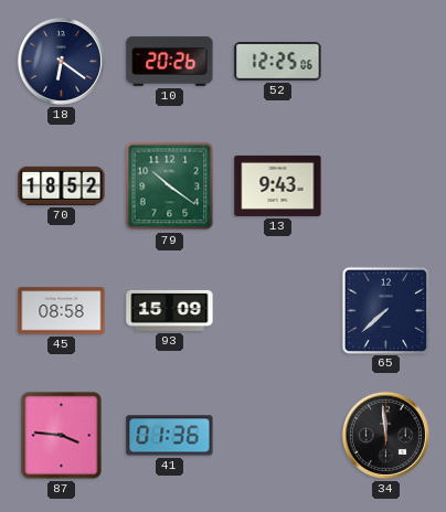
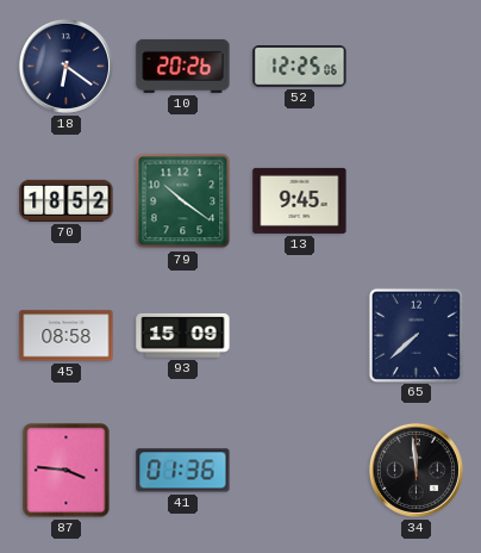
13: 9:43 -> 9:45
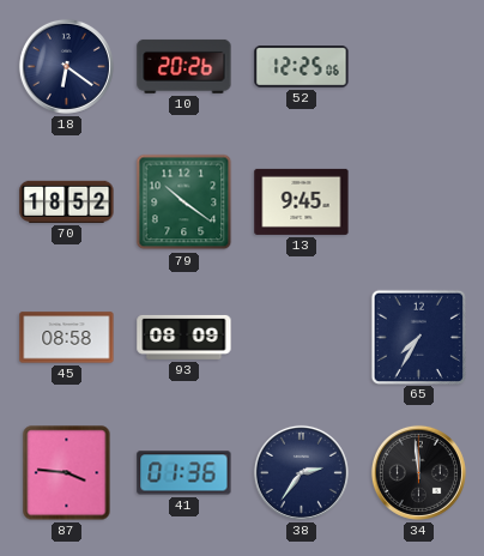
93: 15:09 -> 08:09
65: 7:38 -> 7:35
38: none -> 2:36
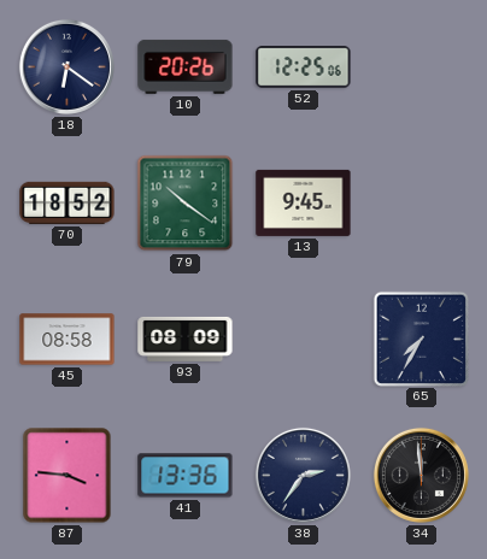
41: 01:36 -> 13:36
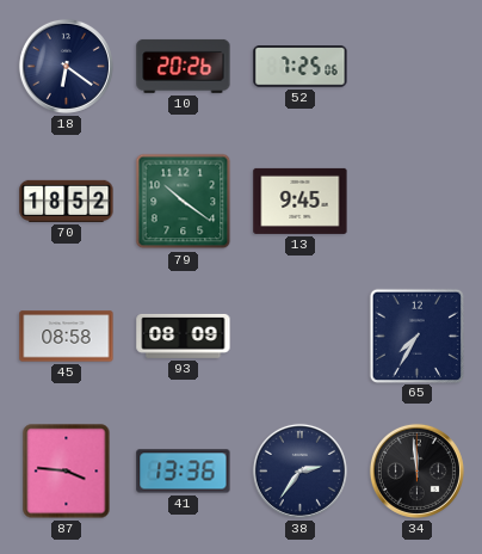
52: 12:25 -> 7:25
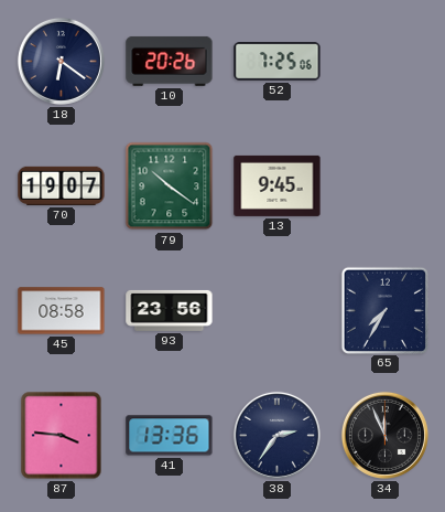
70: 18:52 -> 19:07
93: 08:09 -> 23:56
34: 11:59 -> 11:56
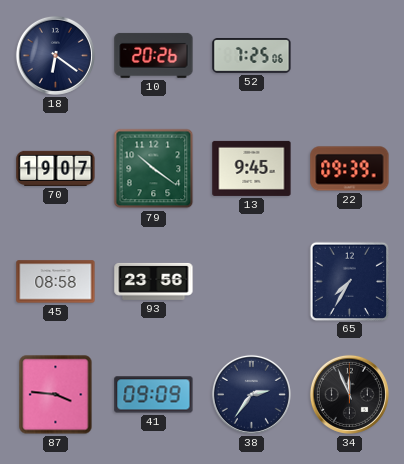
22: none -> 09:39
41: 13:36 -> 09:09
